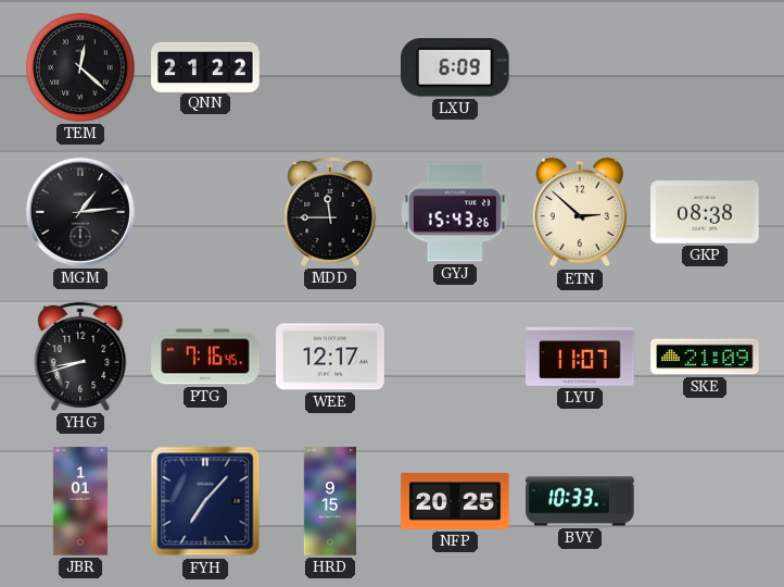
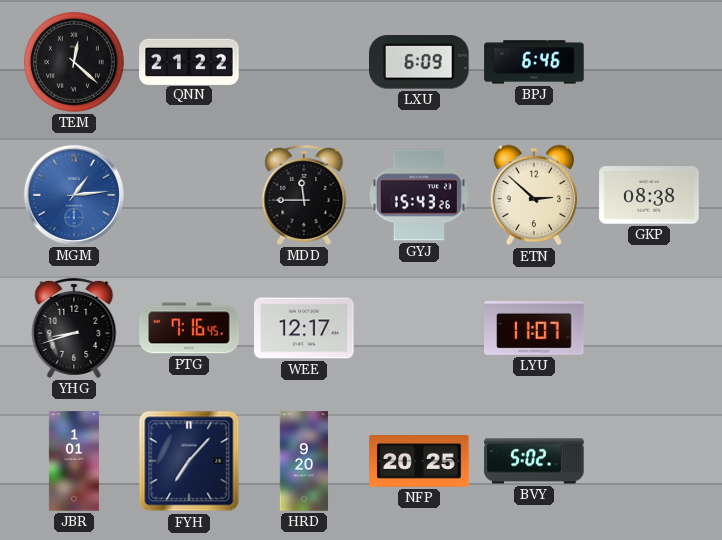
BPJ: none -> 6:46
MGM dial: black -> blue
SKE: 21:09 -> none
HRD: 9:15 -> 9:20
BVY: 10:33 -> 5:02
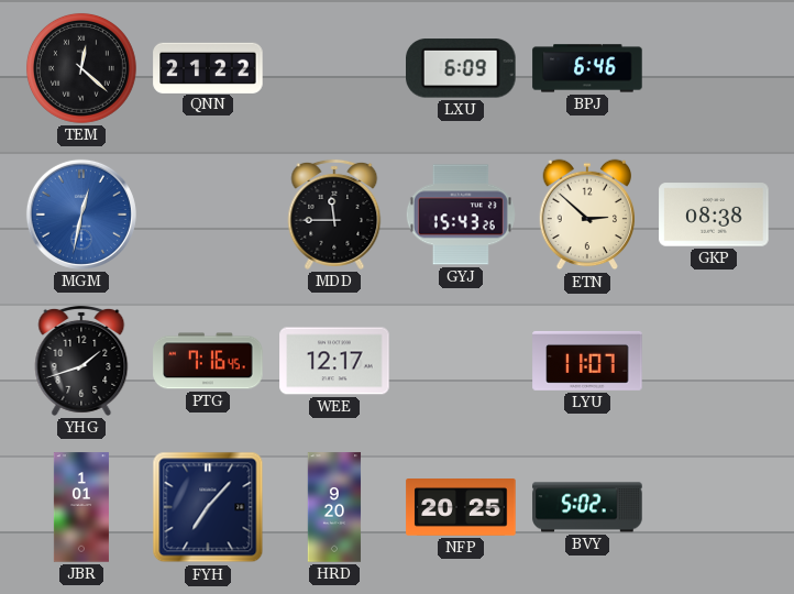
MGM: 1:14 -> 12:32
YHG: 8:42 -> 1:42
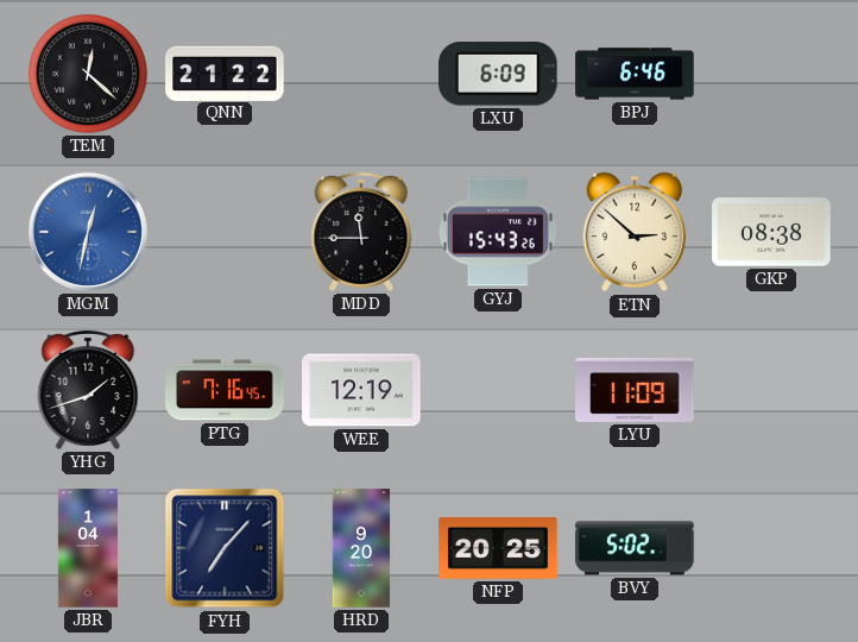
WEE: 12:17 -> 12:19
LYU: 11:07 -> 11:09
JBR: 1:01 -> 1:04
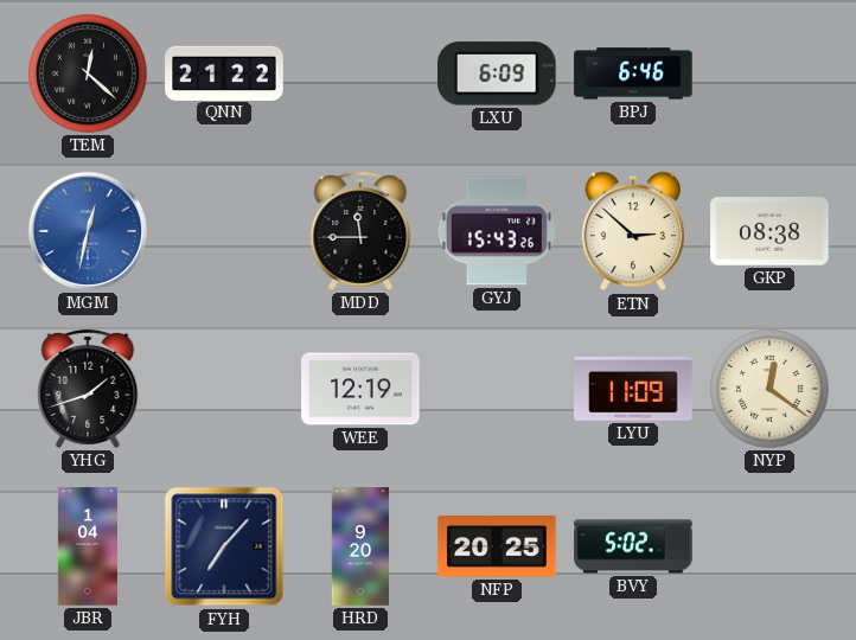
PTG: 7:16 -> none
NYP: none -> 12:21
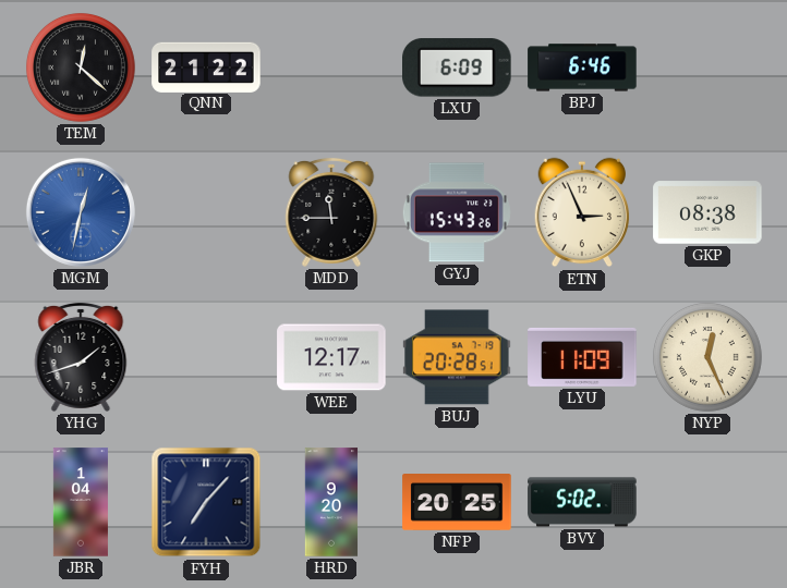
ETN: 2:52 -> 2:56
WEE: 12:19 -> 12:17
BUJ: none -> 20:28
NYP: 12:21 -> 12:26
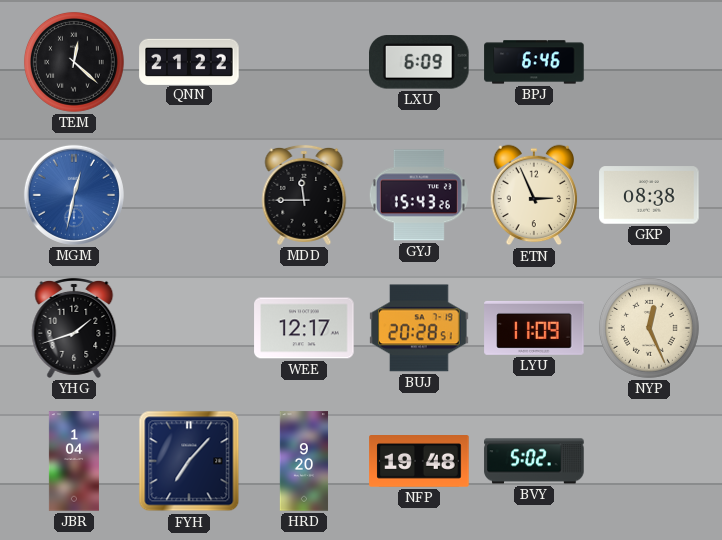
NFP: 20:25 -> 19:48
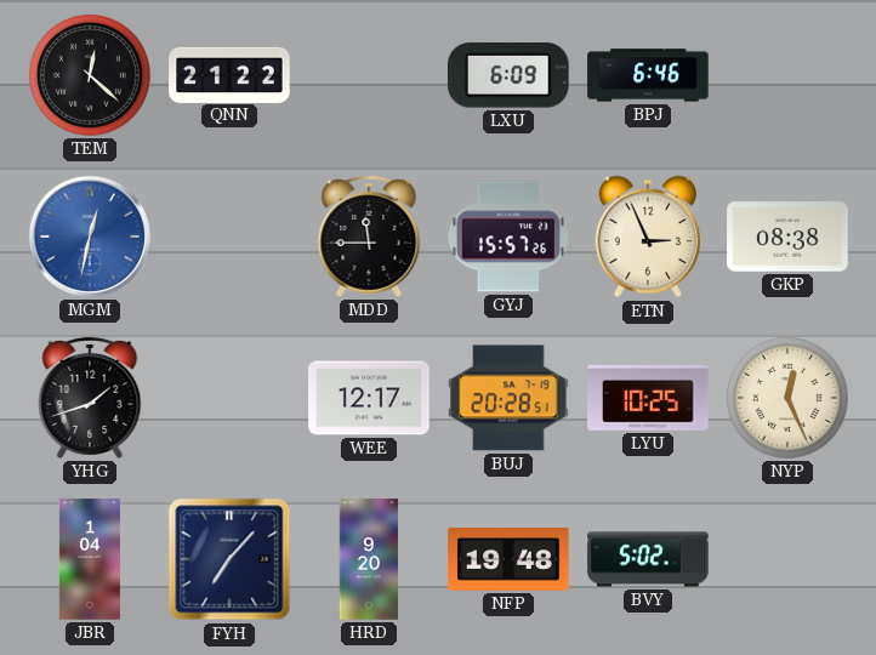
GYJ: 15:43 -> 15:57
LYU: 11:09 -> 10:25
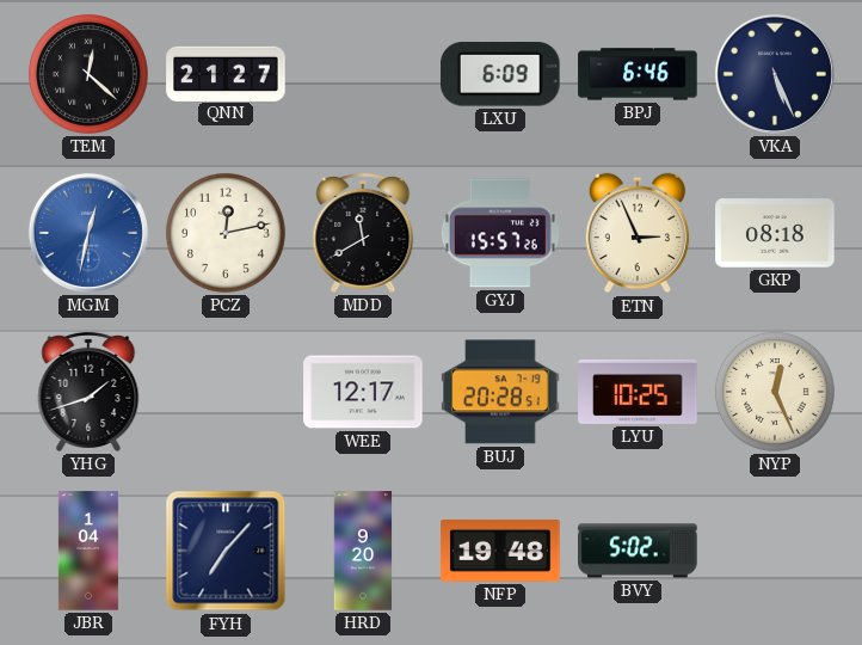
QNN: 21:22 -> 21:27
VKA: none -> 5:26
PCZ: none -> 12:13
MDD: 11:45 -> 11:40
GKP: 08:38 -> 08:18
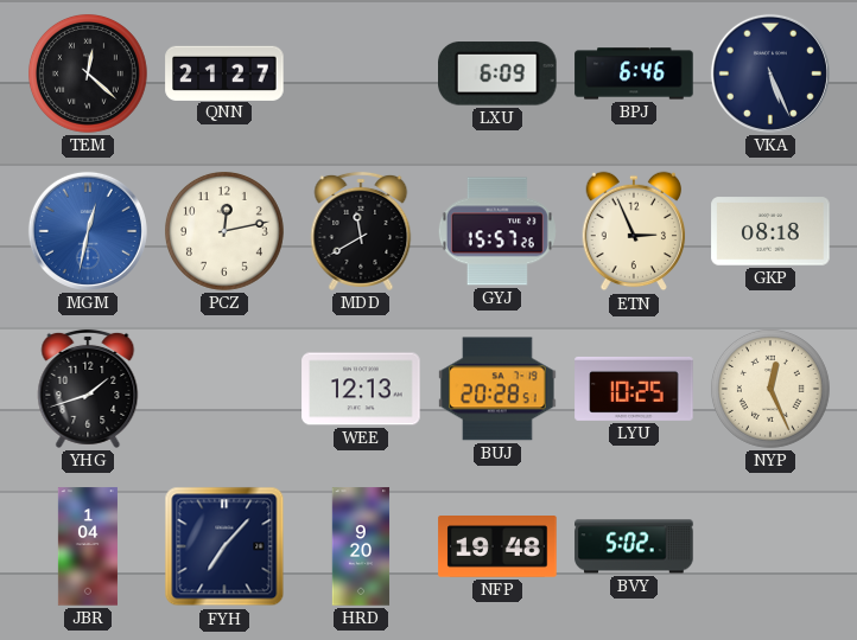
WEE: 12:17 -> 12:13
